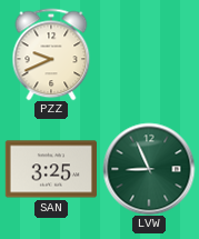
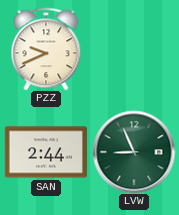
SAN: 3:25 -> 2:44
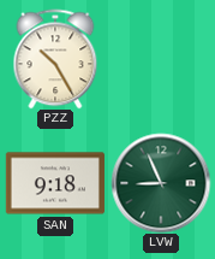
PZZ: 9:41 -> 10:25
SAN: 2:44 -> 9:18
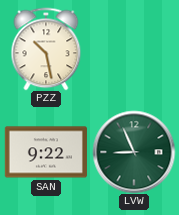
PZZ: 10:25 -> 10:28
SAN: 9:18 -> 9:22
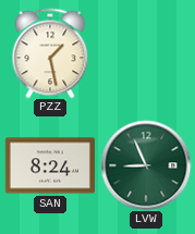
PZZ: 10:28 -> 1:28
SAN: 9:22 -> 8:24
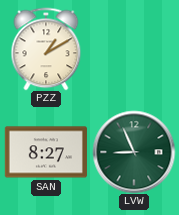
PZZ: 1:28 -> 1:10
SAN: 8:24 -> 8:27
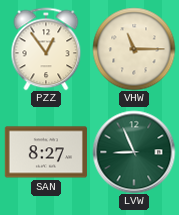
PZZ: 1:10 -> 12:54
VHW: none -> 11:15
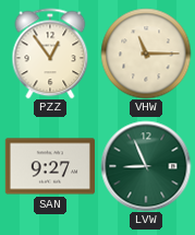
SAN: 8:27 -> 9:27
